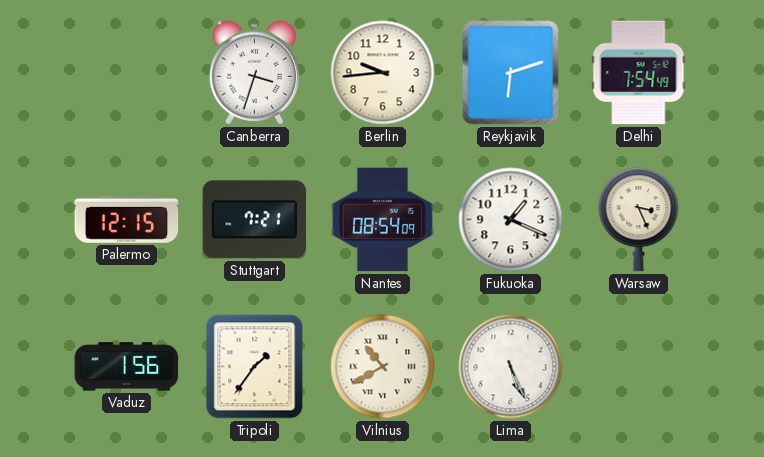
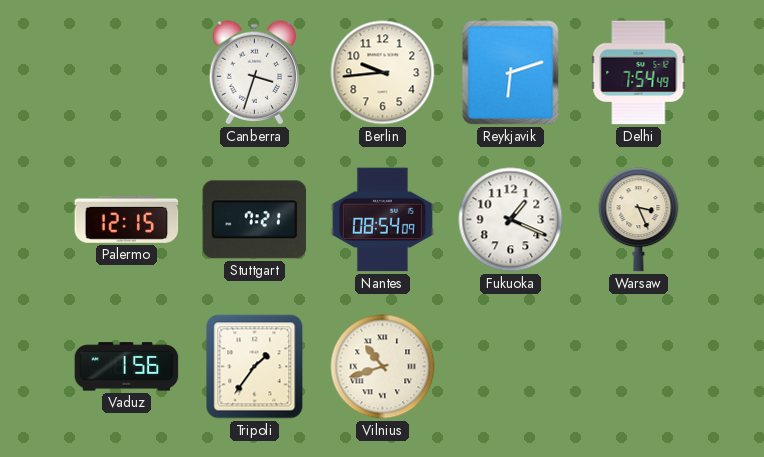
Vilnius: 10:40 -> 10:42
Lima: 5:26 -> none
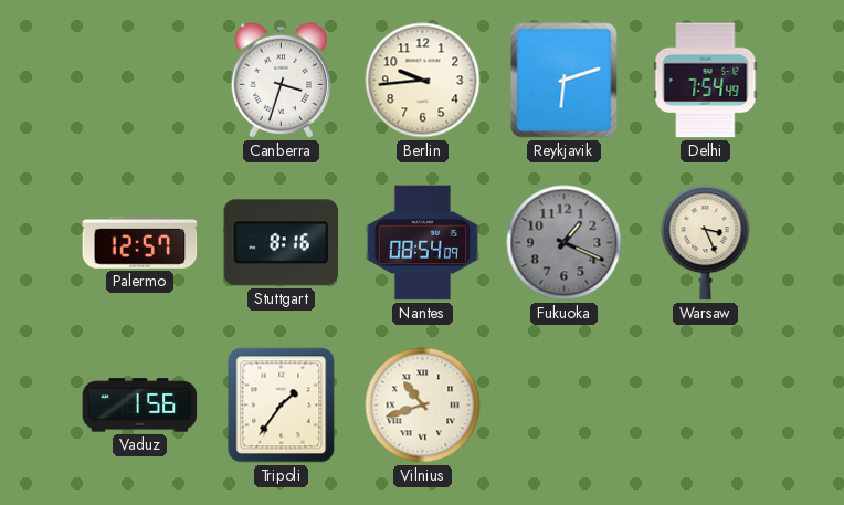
Palermo: 12:15 -> 12:57
Stuttgart: 7:21 -> 8:16
Fukuoka dial: white -> grey
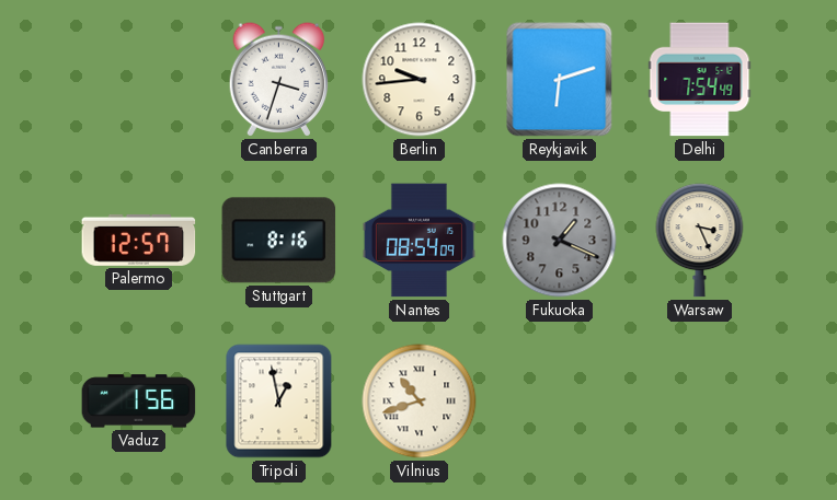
Tripoli: 1:36 -> 12:58
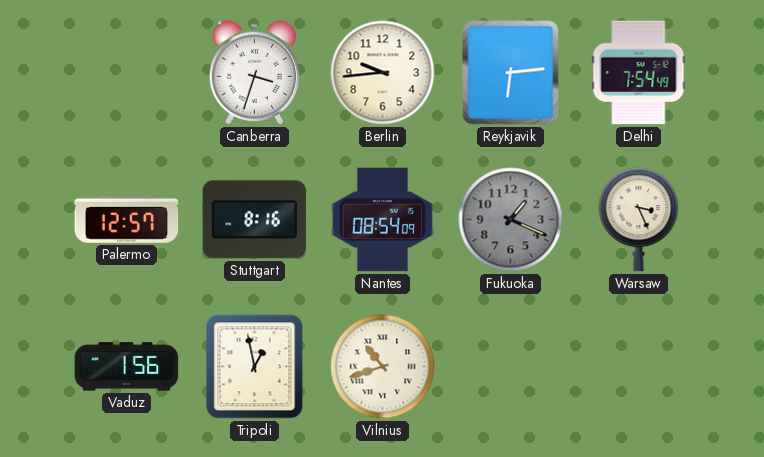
Reykjavik: 6:12 -> 6:14
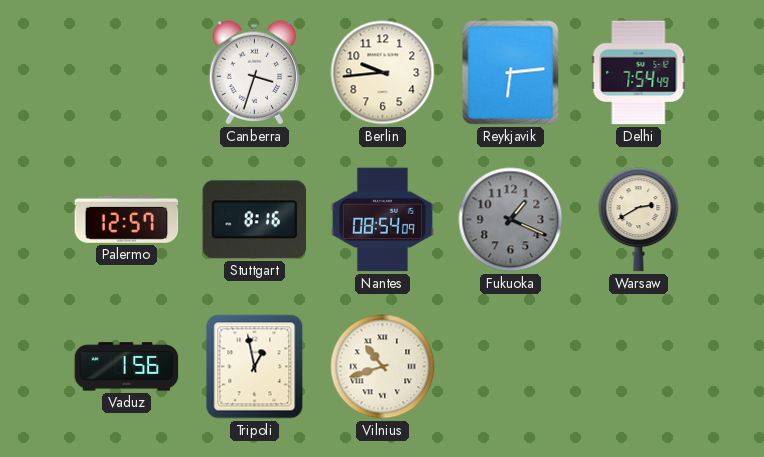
Warsaw: 3:26 -> 2:40
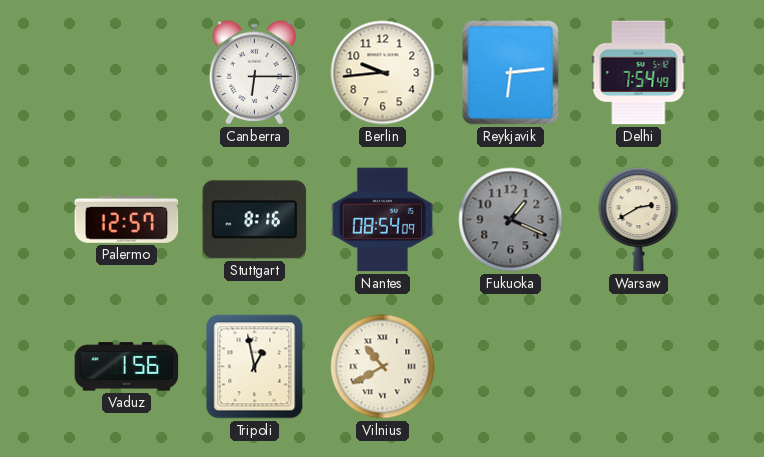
Canberra: 3:33 -> 6:15
Vilnius: 10:42 -> 10:40
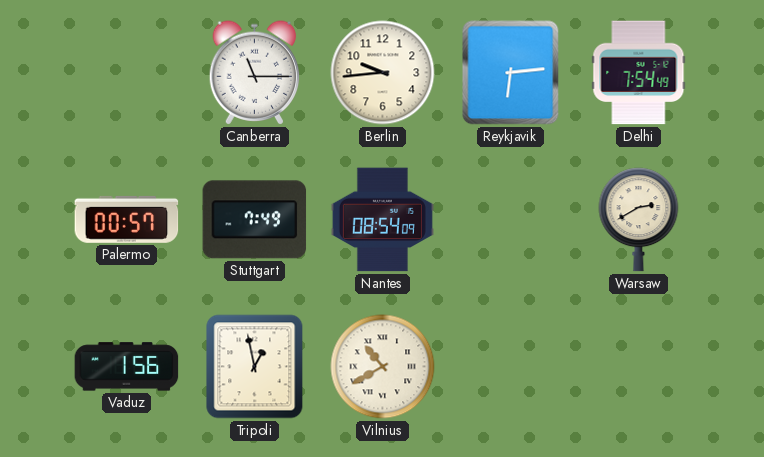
Canberra: 6:15 -> 11:15
Palermo: 12:57 -> 00:57
Stuttgart: 8:16 -> 7:49
Fukuoka: 1:19 -> none
